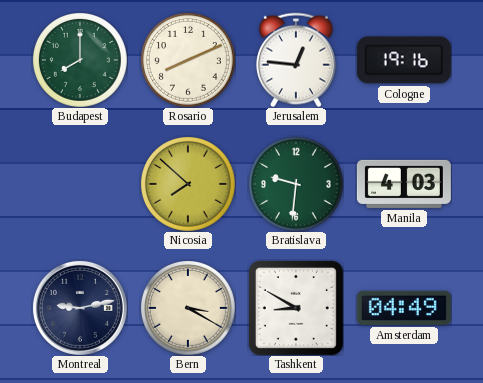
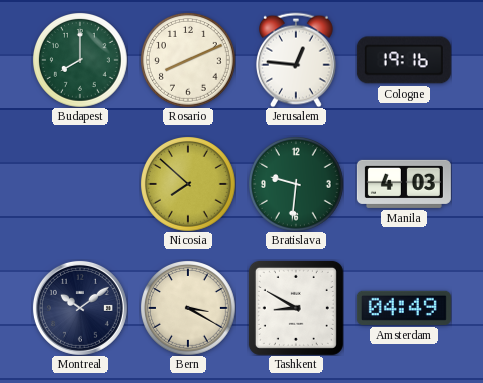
Montreal: 9:13 -> 10:09
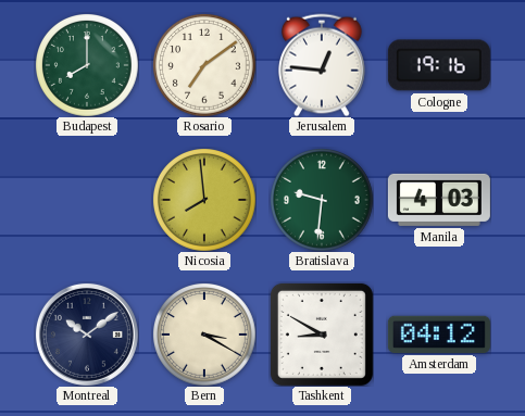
Rosario: 8:11 -> 7:09
Nicosia: 7:52 -> 7:59
Amsterdam: 04:49 -> 04:12
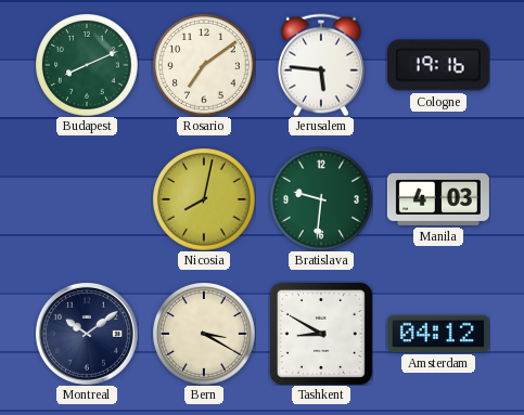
Budapest: 8:00 -> 8:11
Jerusalem: 12:46 -> 5:46
Nicosia: 7:59 -> 8:02
